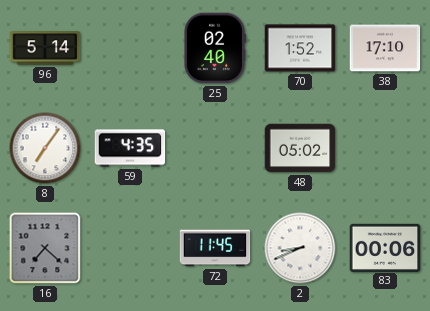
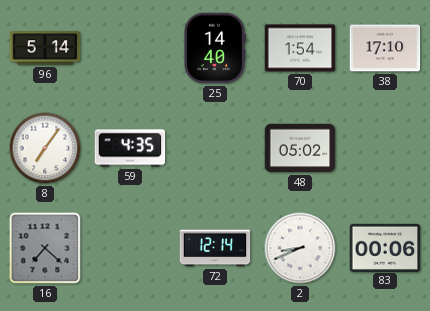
25: 02:40 -> 14:40
70: 1:52 -> 1:54
72: 11:45 -> 12:14
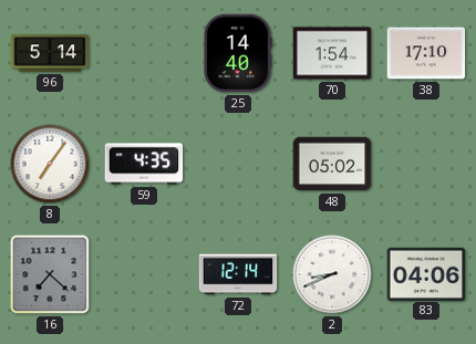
83: 00:06 -> 04:06
